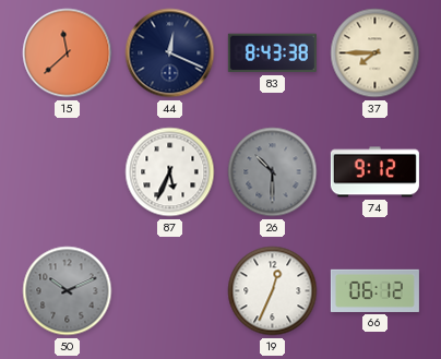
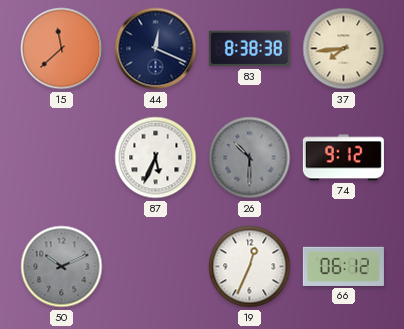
83: 8:43 -> 8:38
37: 7:45 -> 7:44
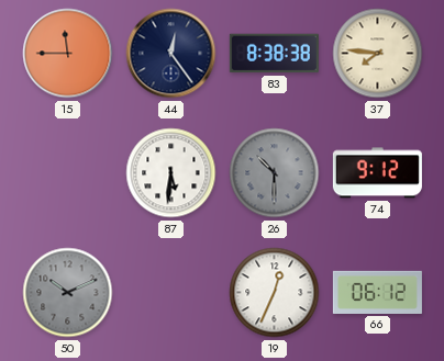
15: 11:38 -> 11:45
44: 12:19 -> 12:24
37: 7:44 -> 7:46
87: 5:34 -> 5:31
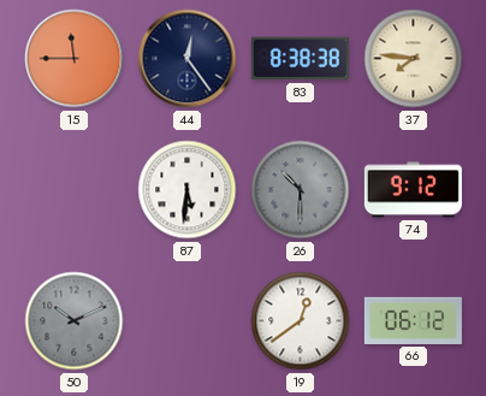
19: 12:34 -> 12:39
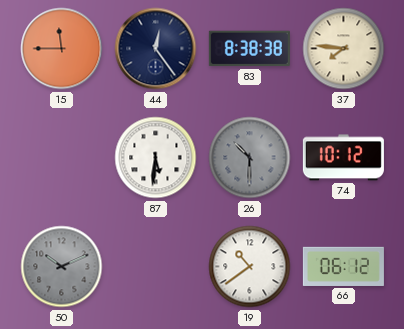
74: 9:12 -> 10:12
19: 12:39 -> 10:39
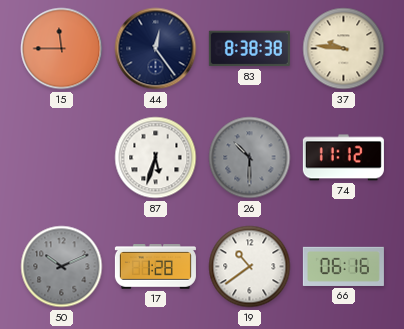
37: 7:46 -> 9:46
87: 5:31 -> 5:33
74: 10:12 -> 11:12
17: none -> 1:28
66: 06:12 -> 06:16
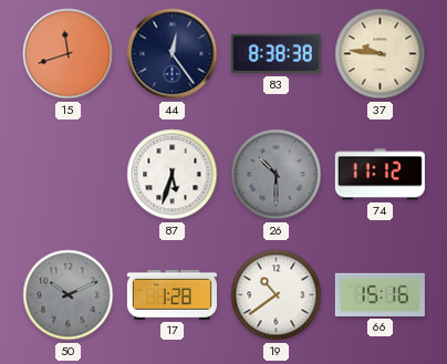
15: 11:45 -> 11:42
66: 06:16 -> 15:16
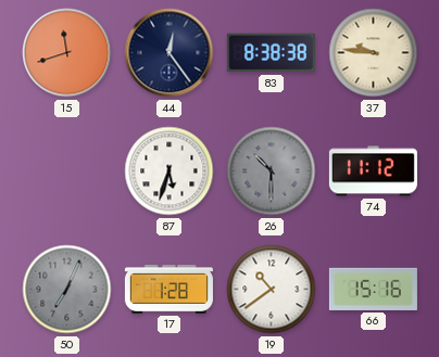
50: 10:11 -> 7:04
